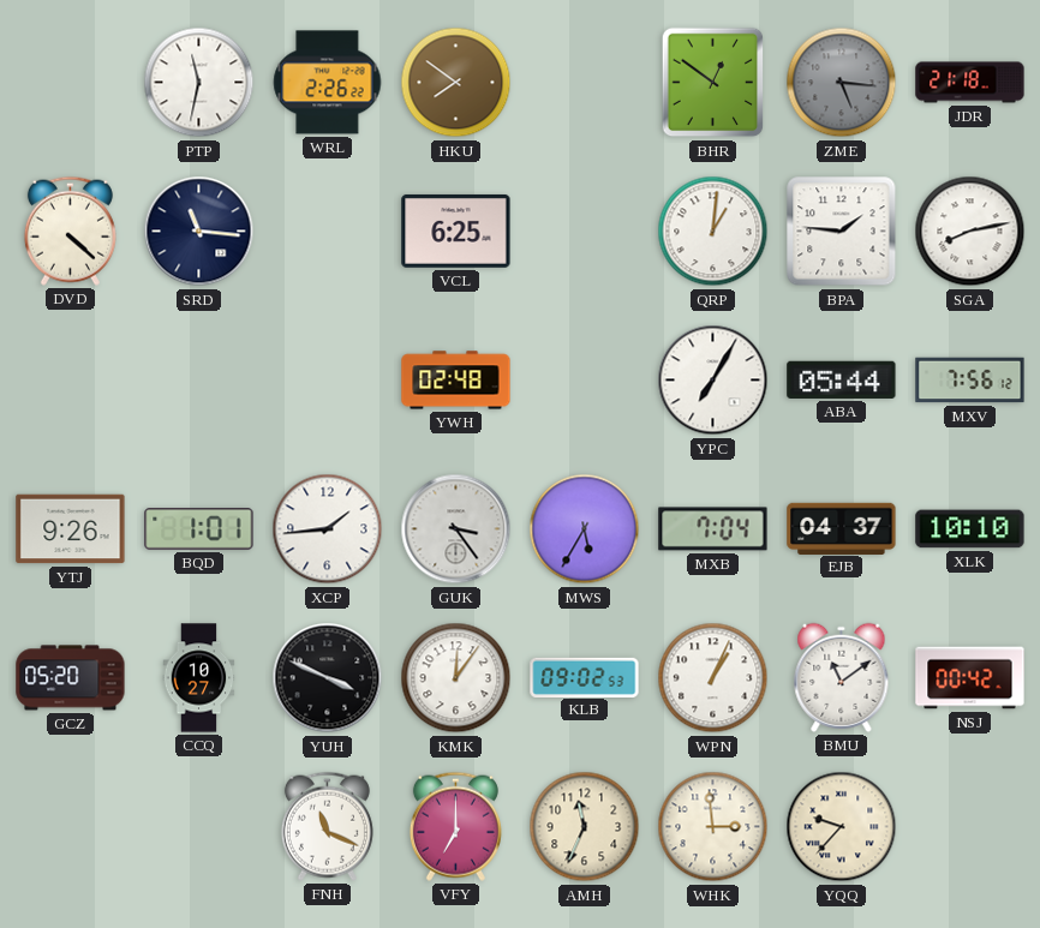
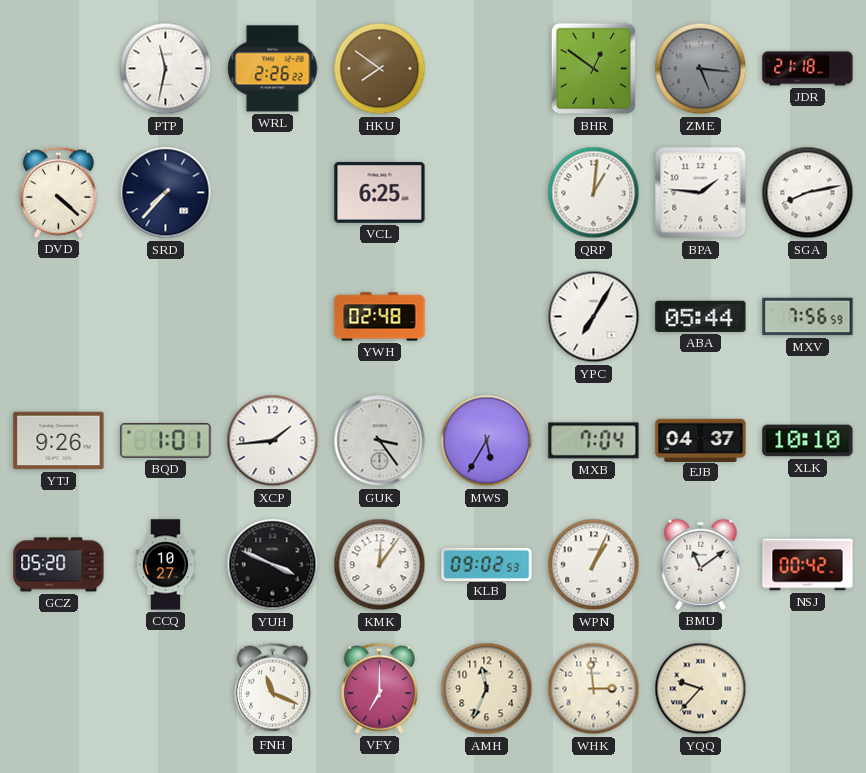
SRD: 11:16 -> 7:37
MXV: 7:56:12 -> 7:56:59
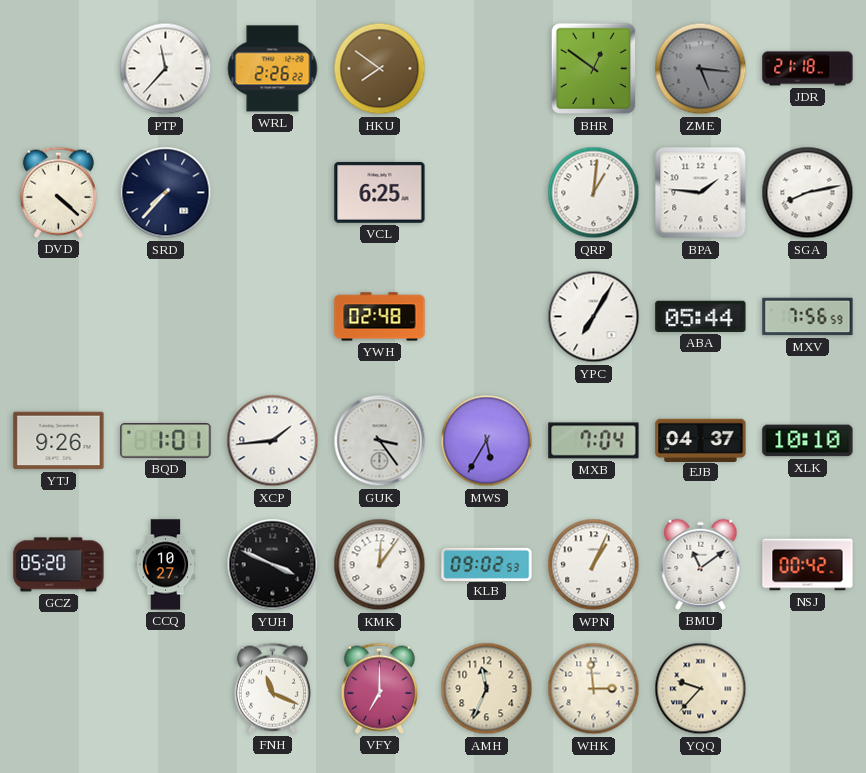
PTP: 11:32 -> 11:37
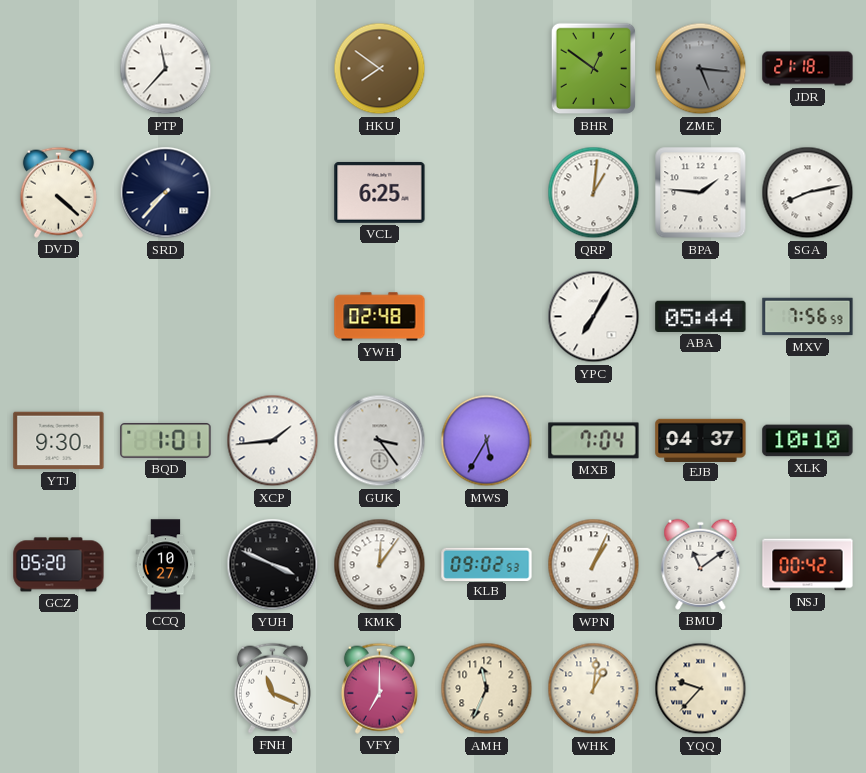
WRL: 2:26 -> none
YTJ: 9:26 -> 9:30
WHK: 2:59 -> 1:01
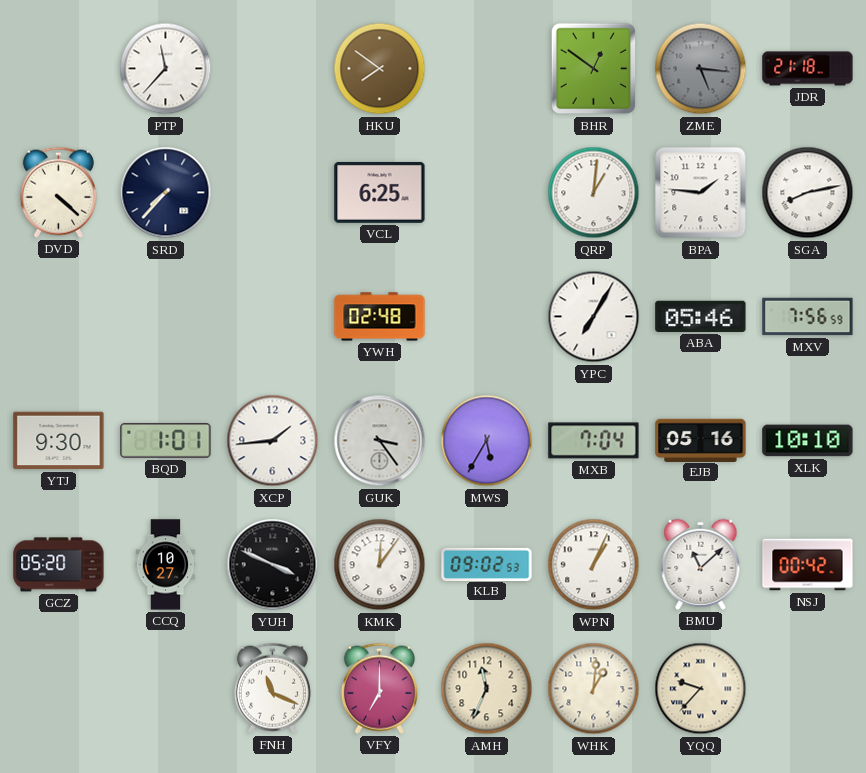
ABA: 05:44 -> 05:46
EJB: 04:37 -> 05:16
BMU: 11:09 -> 11:08
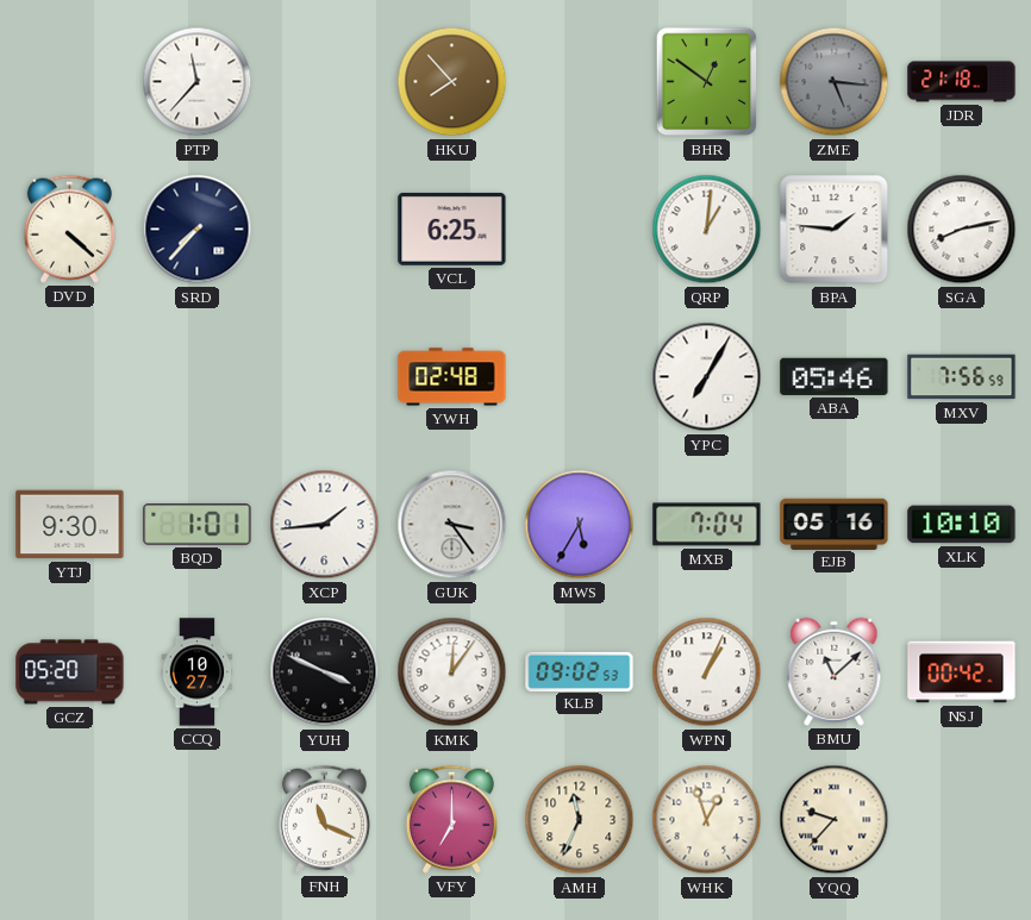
HKU: 7:51 -> 7:53
WHK: 1:01 -> 12:57
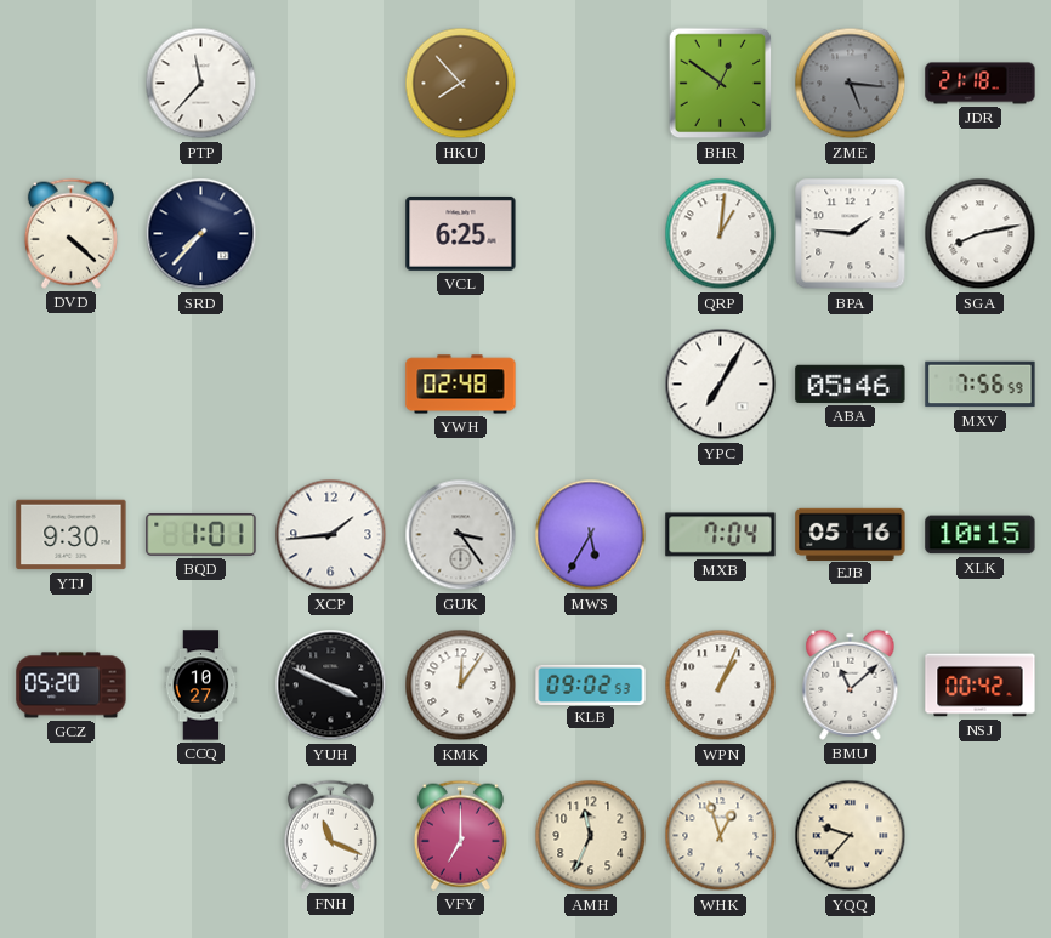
XLK: 10:10 -> 10:15
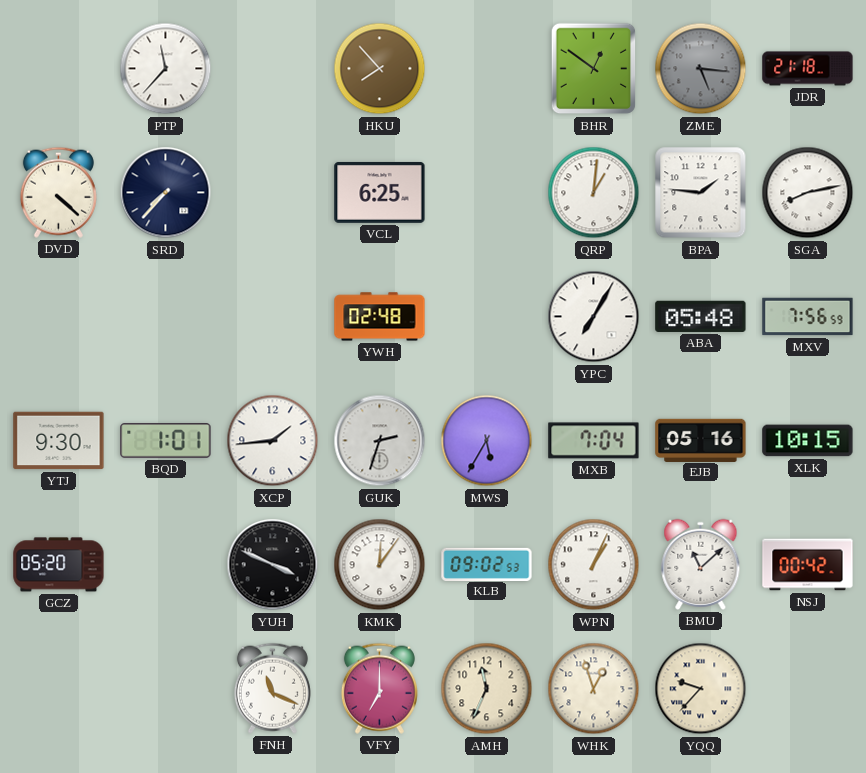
ABA: 05:46 -> 05:48
GUK: 3:24 -> 2:33
CCQ: 10:27 -> none
